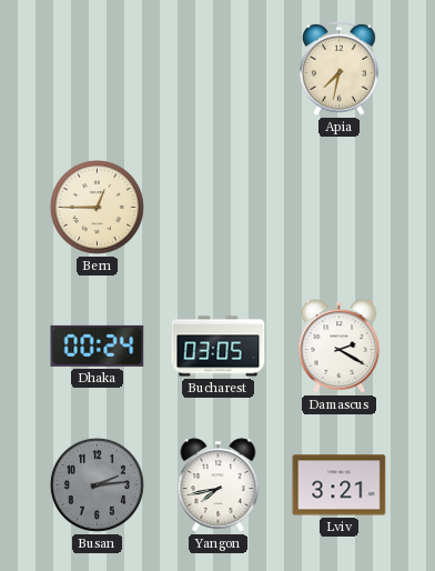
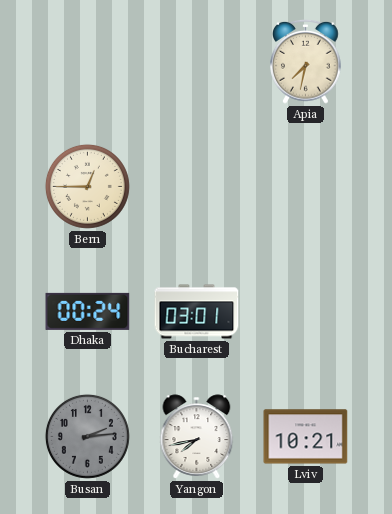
Bucharest: 03:05 -> 03:01
Damascus: 2:20 -> none
Lviv: 3:21 -> 10:21
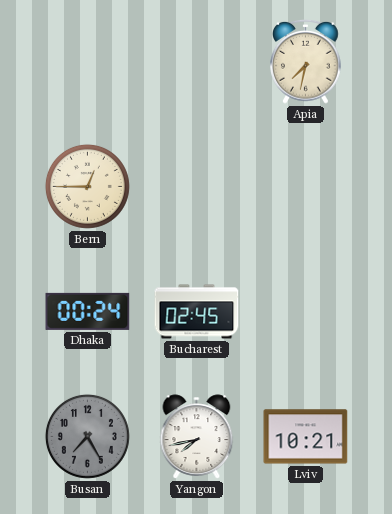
Bucharest: 03:01 -> 02:45
Busan: 2:14 -> 7:25
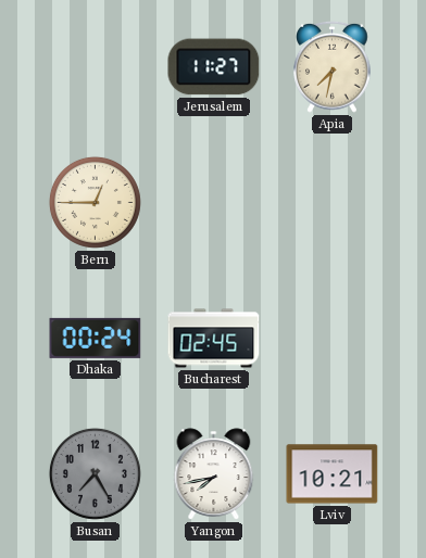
Jerusalem: none -> 11:27
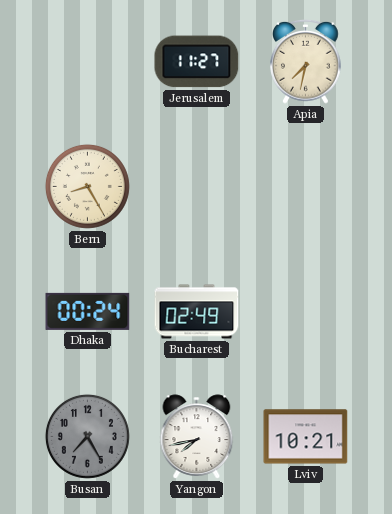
Bern: 12:45 -> 8:25
Bucharest: 02:45 -> 02:49
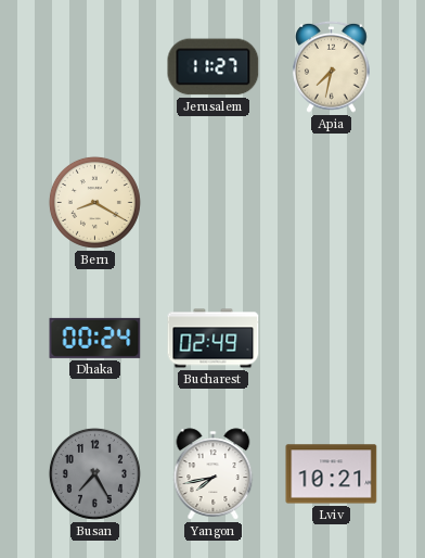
Bern: 8:25 -> 8:20
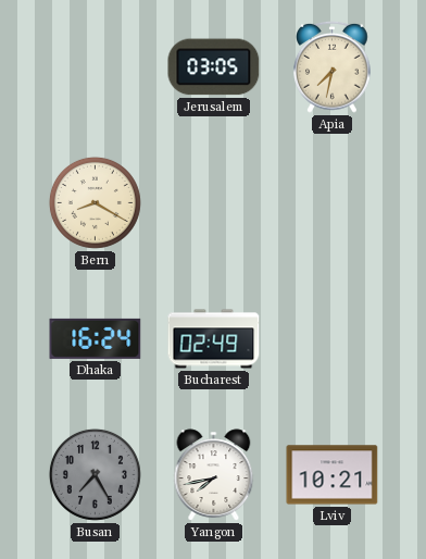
Jerusalem: 11:27 -> 03:05
Dhaka: 00:24 -> 16:24
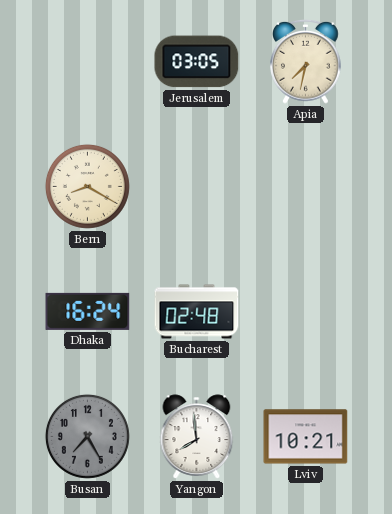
Bucharest: 02:49 -> 02:48
Yangon: 7:43 -> 7:59
